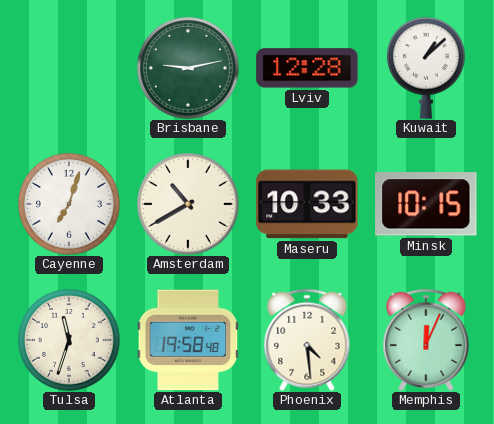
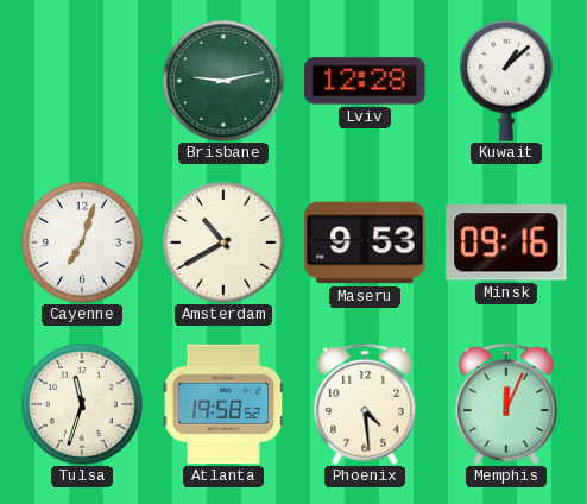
Maseru: 10:33 -> 9:53
Minsk: 10:15 -> 09:16
Atlanta: 19:58:48 -> 19:58:52
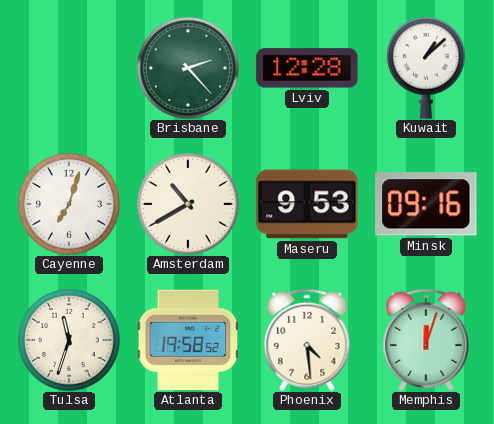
Brisbane: 9:13 -> 2:23
Memphis: 12:04 -> 12:03
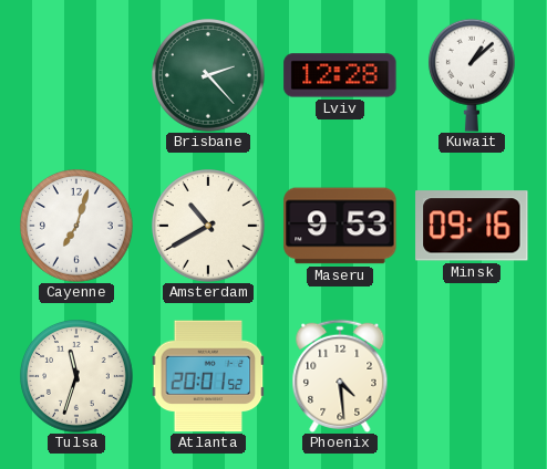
Atlanta: 19:58 -> 20:01
Memphis: 12:03 -> none
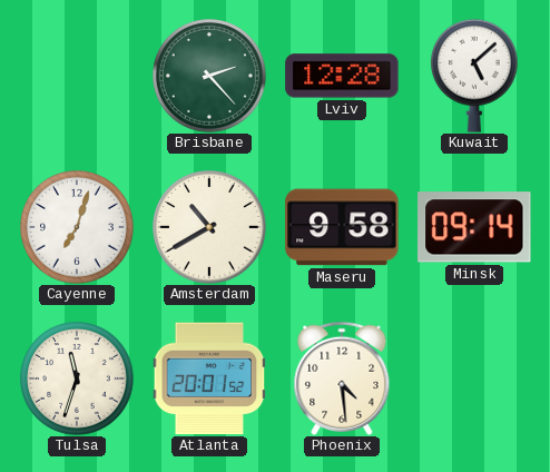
Kuwait: 1:08 -> 5:08
Maseru: 9:53 -> 9:58
Minsk: 09:16 -> 09:14
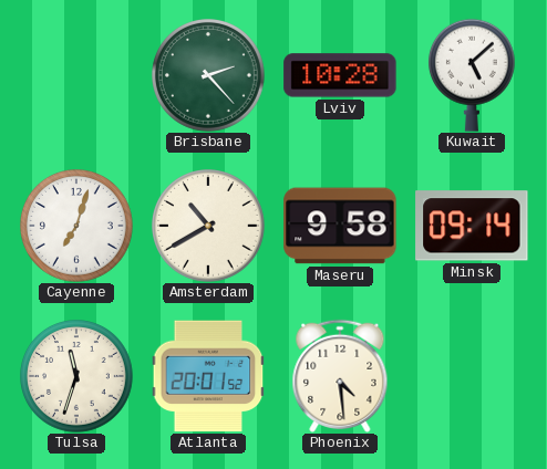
Lviv: 12:28 -> 10:28
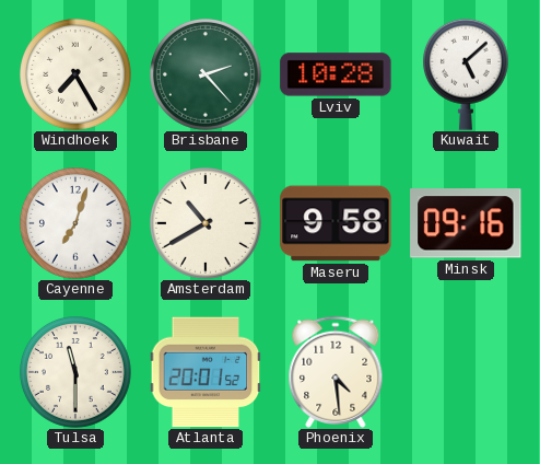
Windhoek: none -> 7:25
Minsk: 09:14 -> 09:16
Tulsa: 11:33 -> 11:30
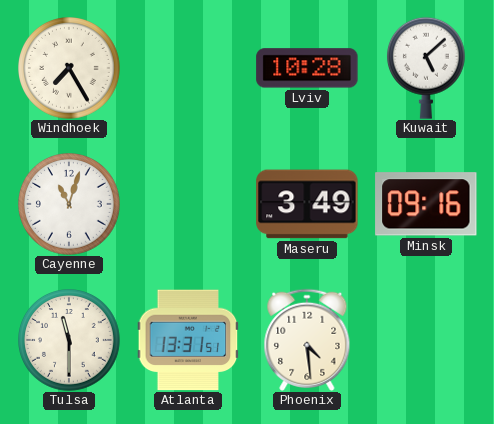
Brisbane: 2:23 -> none
Cayenne: 7:03 -> 11:03
Amsterdam: 10:40 -> none
Maseru: 9:58 -> 3:49
Atlanta: 20:01 -> 13:31
